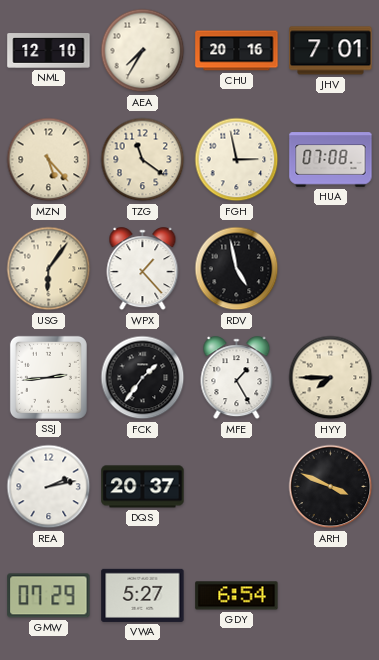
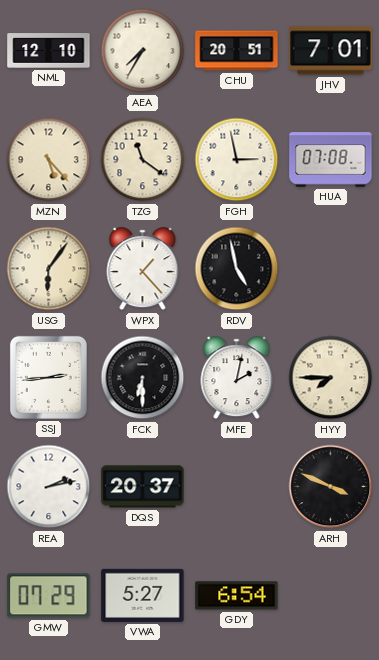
CHU: 20:16 -> 20:51
FCK: 1:36 -> 6:30
MFE: 1:25 -> 2:02
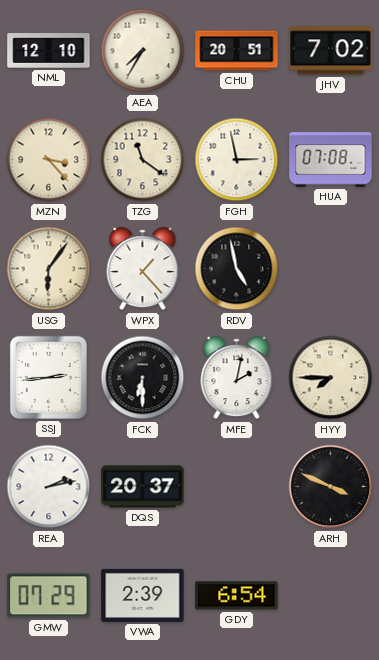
JHV: 7:01 -> 7:02
MZN: 5:23 -> 3:23
VWA: 5:27 -> 2:39
